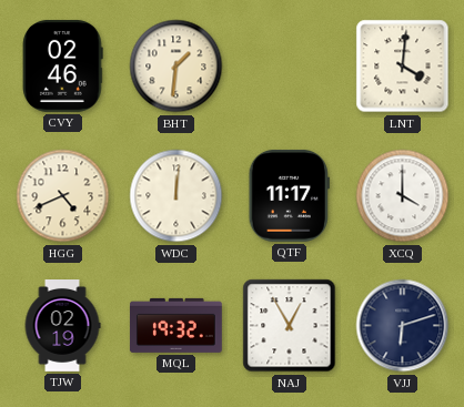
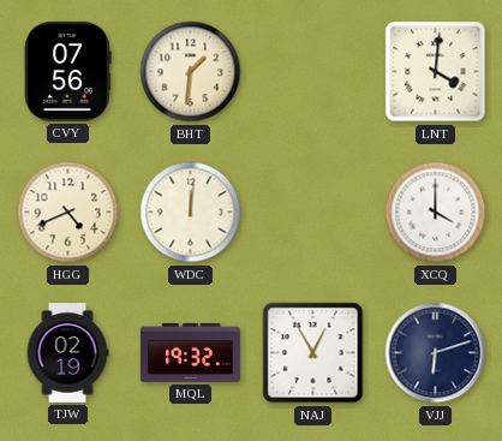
CVY: 02:46 -> 07:56
QTF: 11:17 -> none
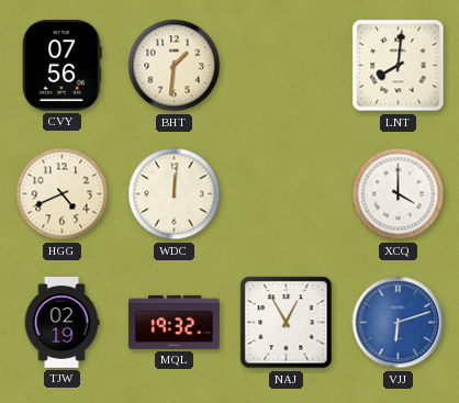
LNT: 4:01 -> 8:01
VJJ dial: navy -> blue
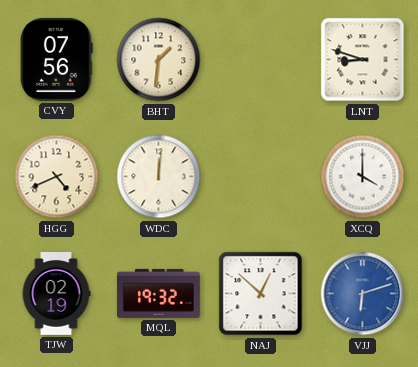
LNT: 8:01 -> 8:48
NAJ: 12:55 -> 12:52
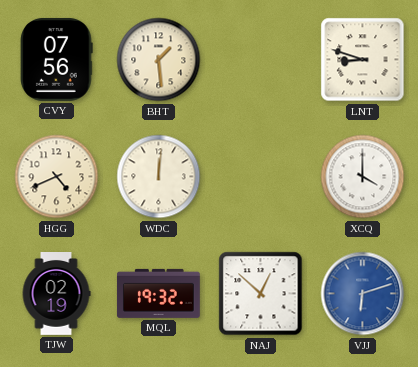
BHT: 1:31 -> 1:29
